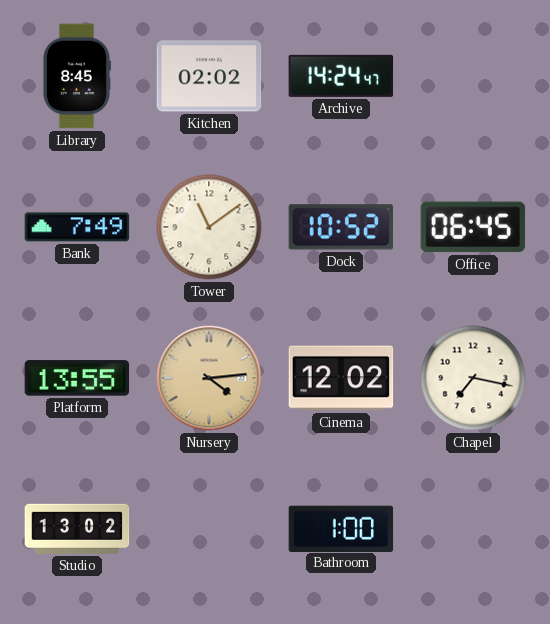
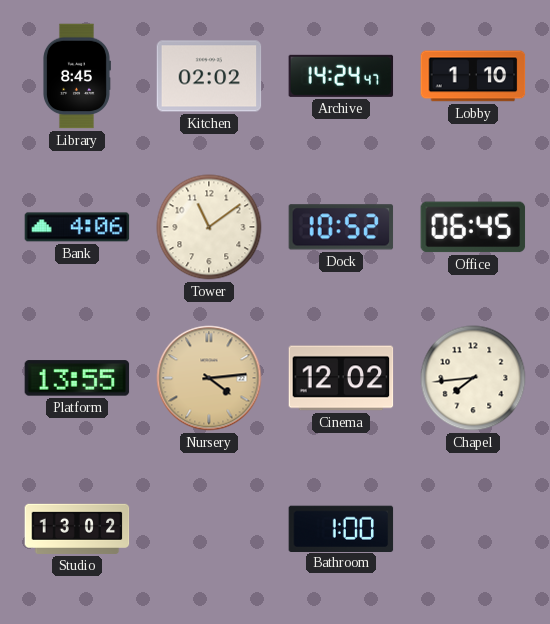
Lobby: none -> 1:10
Bank: 7:49 -> 4:06
Chapel: 7:17 -> 7:44
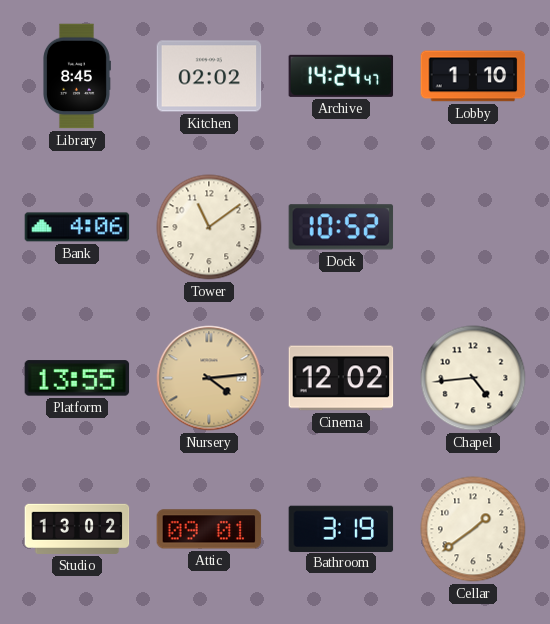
Office: 06:45 -> none
Chapel: 7:44 -> 4:44
Attic: none -> 09:01
Bathroom: 1:00 -> 3:19
Cellar: none -> 1:39
